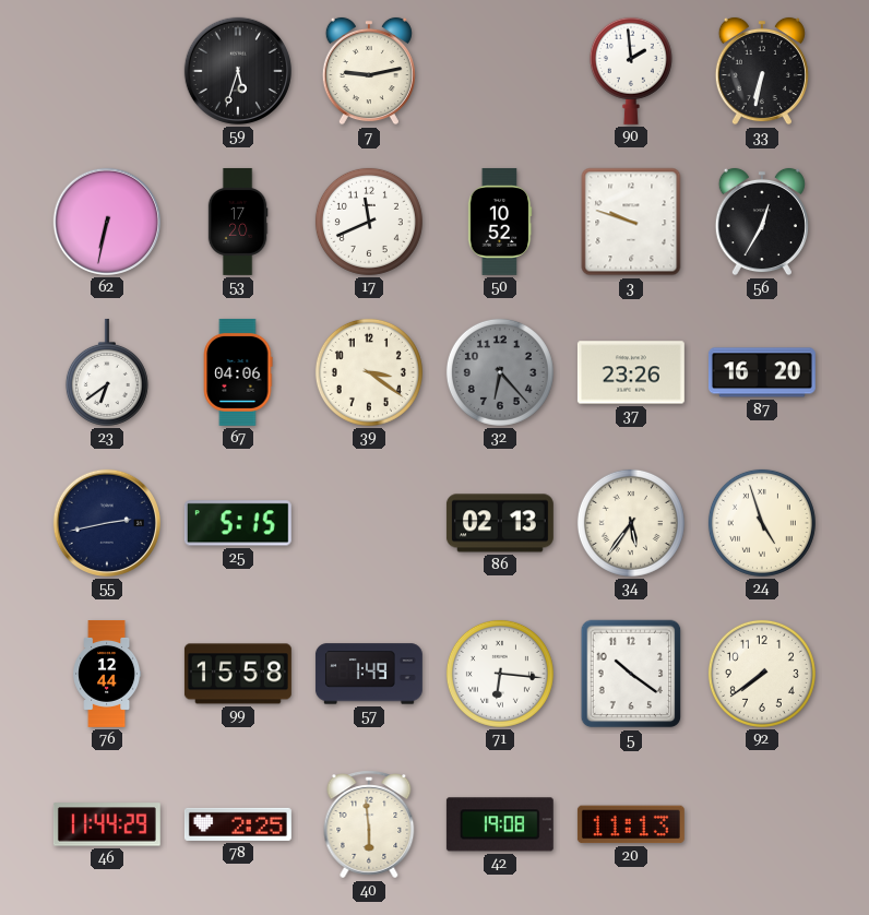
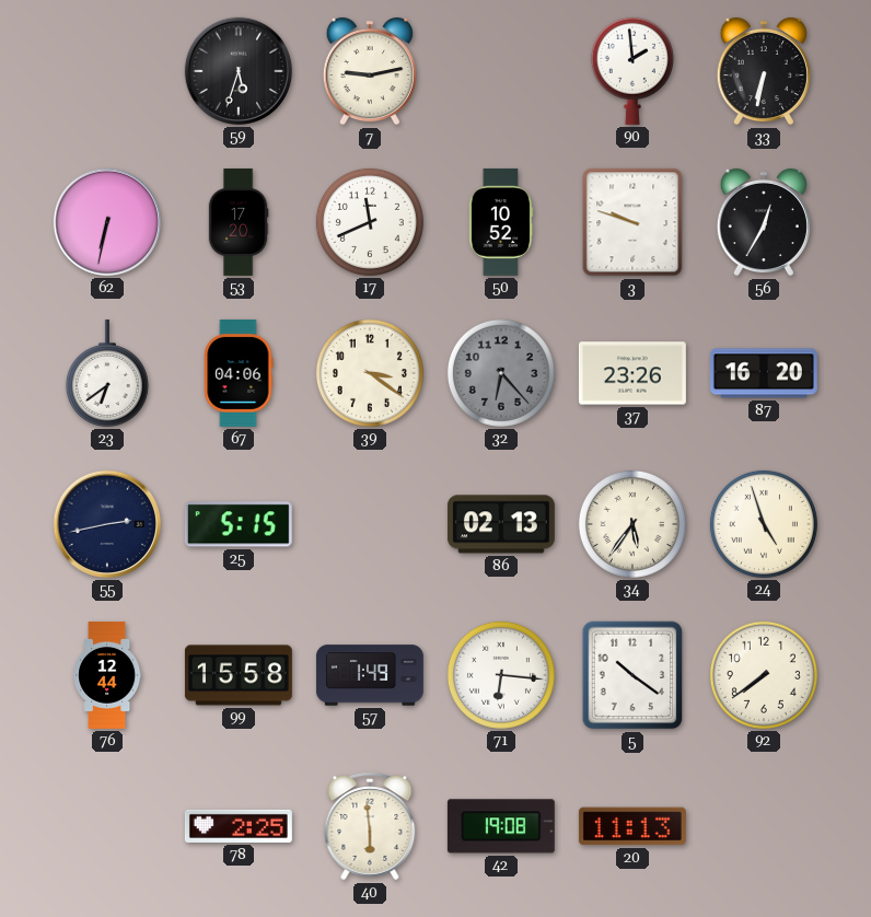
46: 11:44 -> none
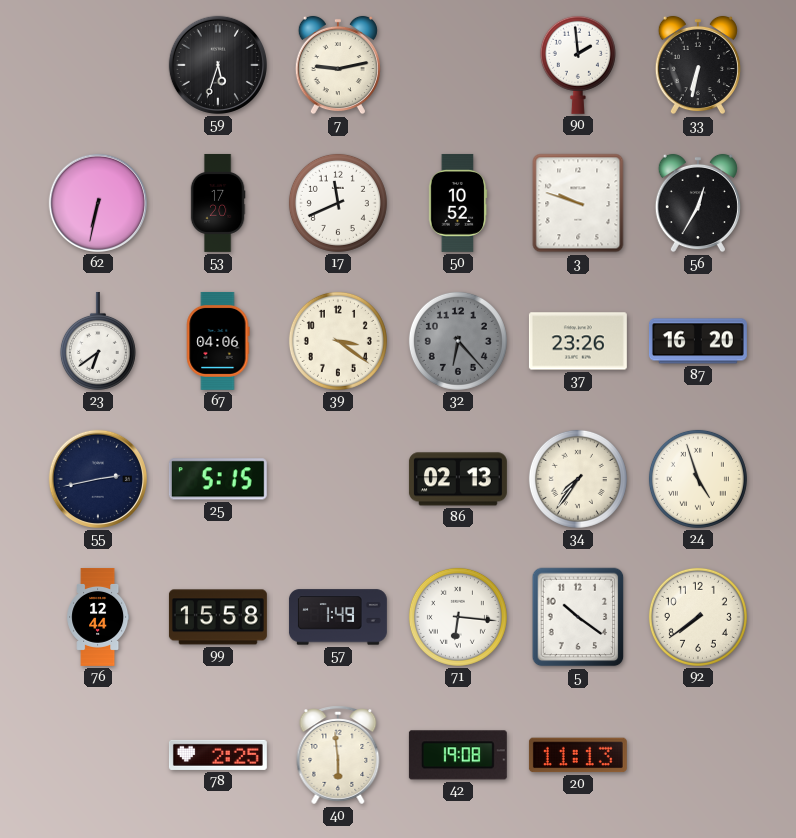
34: 5:36 -> 7:36
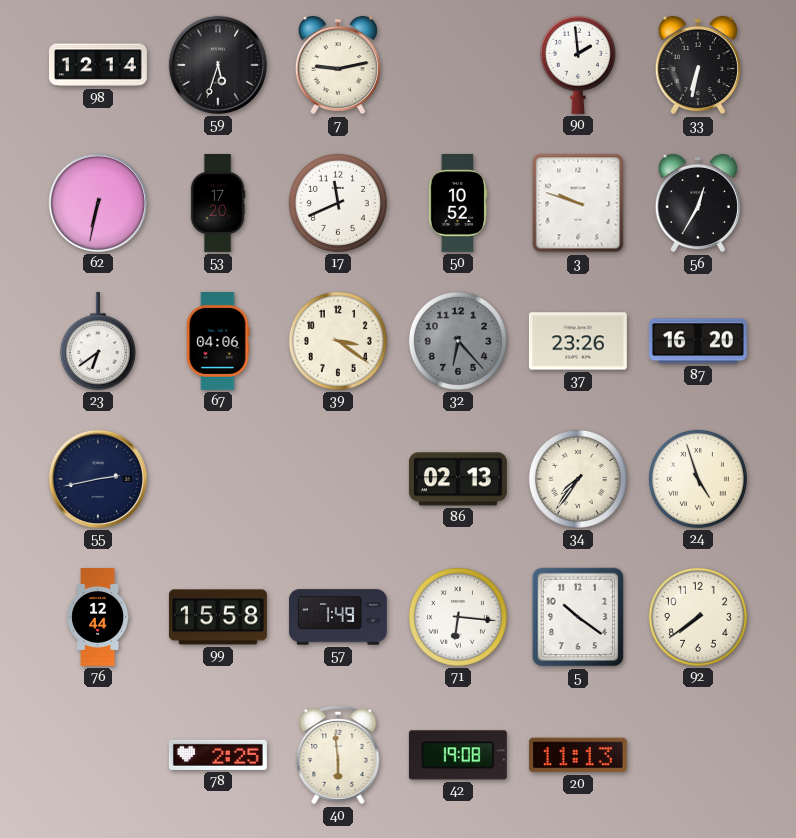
98: none -> 12:14
25: 5:15 -> none
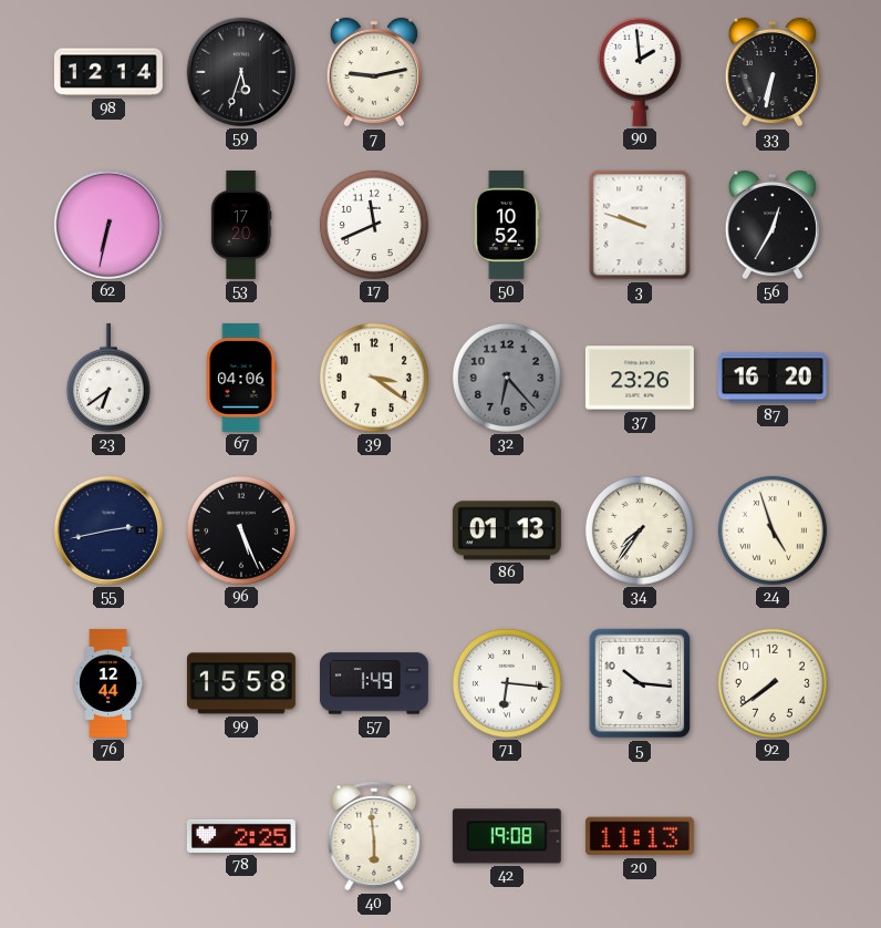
96: none -> 5:26
86: 02:13 -> 01:13
5: 10:21 -> 10:16
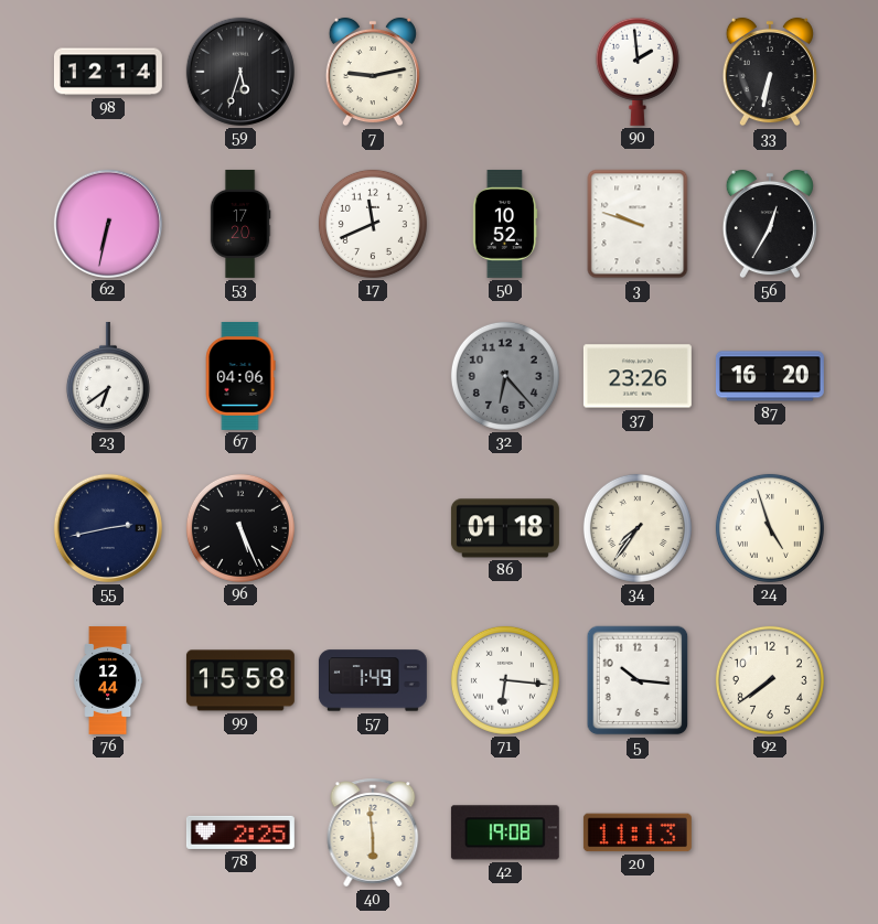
39: 3:21 -> none
86: 01:13 -> 01:18
